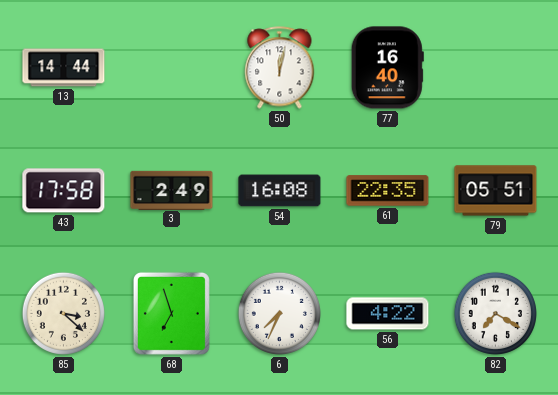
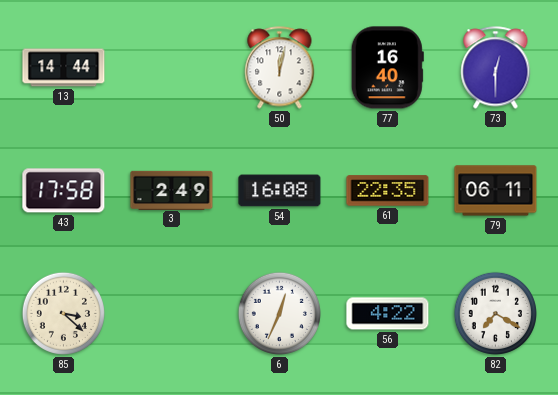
73: none -> 12:30
79: 05:51 -> 06:11
68: 6:57 -> none
6: 7:34 -> 12:34
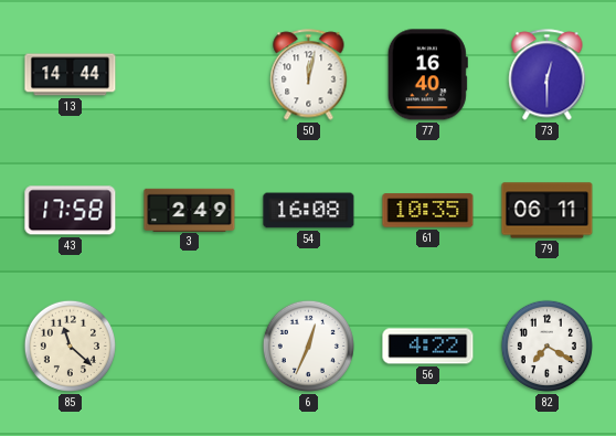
61: 22:35 -> 10:35
85: 3:22 -> 11:22
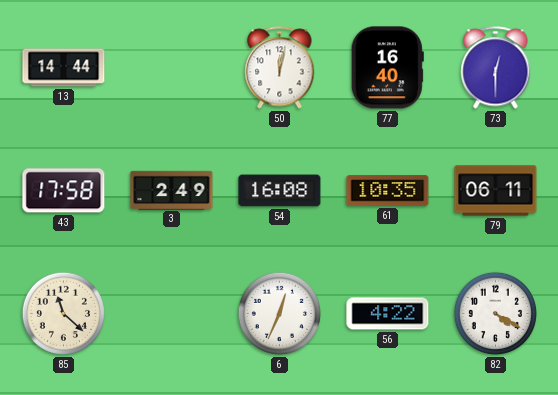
82: 7:20 -> 4:20
